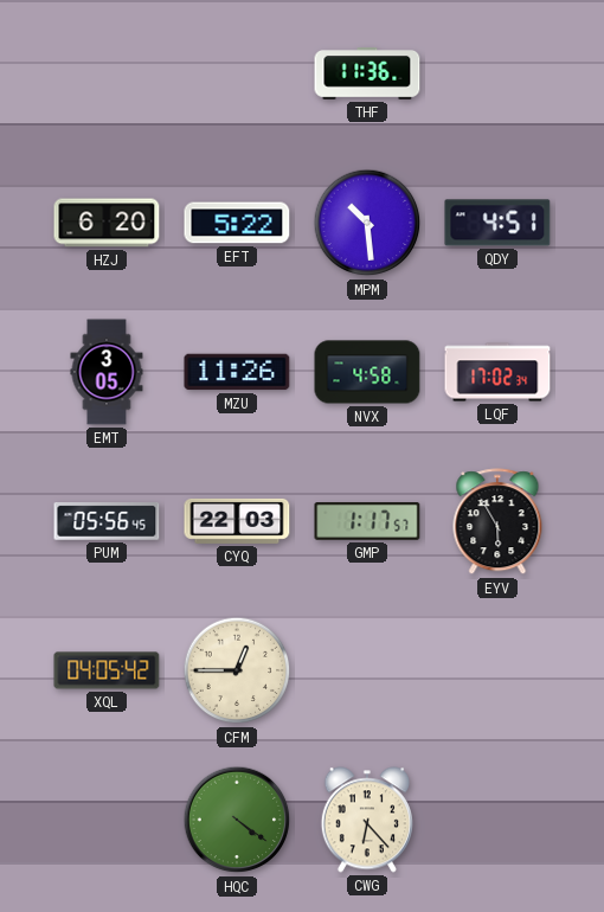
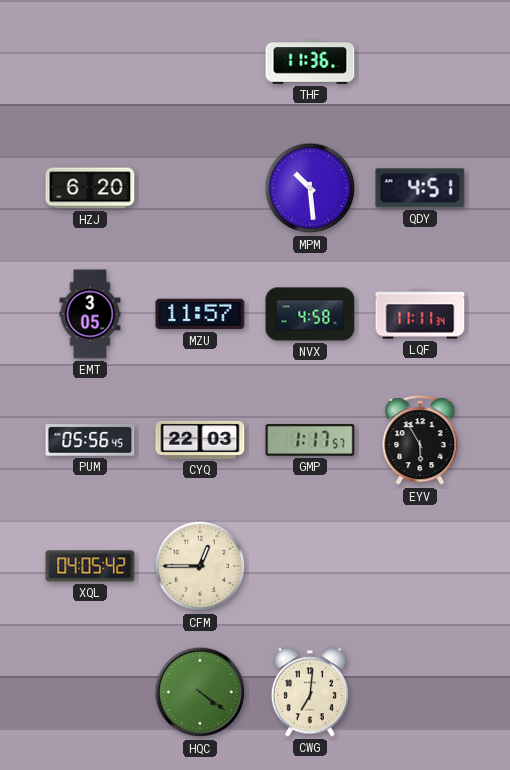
EFT: 5:22 -> none
MZU: 11:26 -> 11:57
LQF: 17:02 -> 11:11
CWG: 6:23 -> 7:01
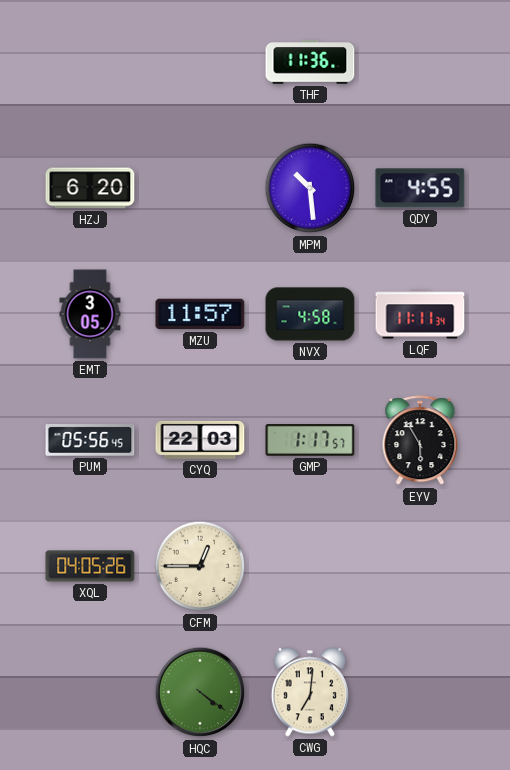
QDY: 4:51 -> 4:55
XQL: 04:05:42 -> 04:05:26
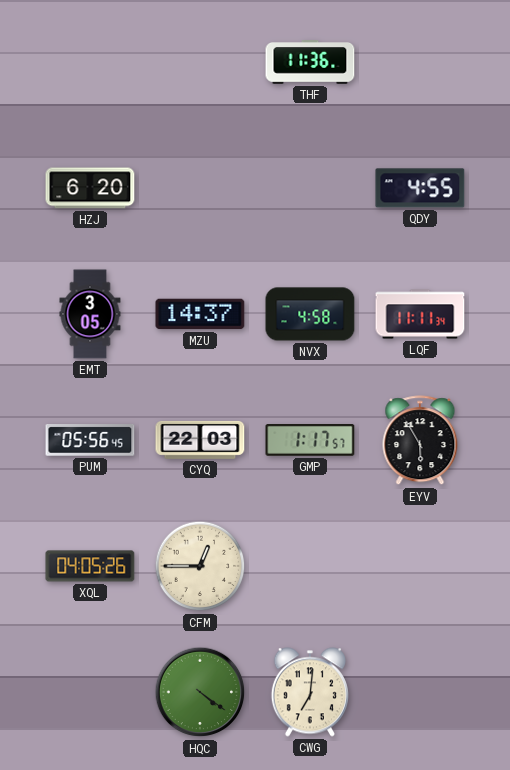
MPM: 10:29 -> none
MZU: 11:57 -> 14:37
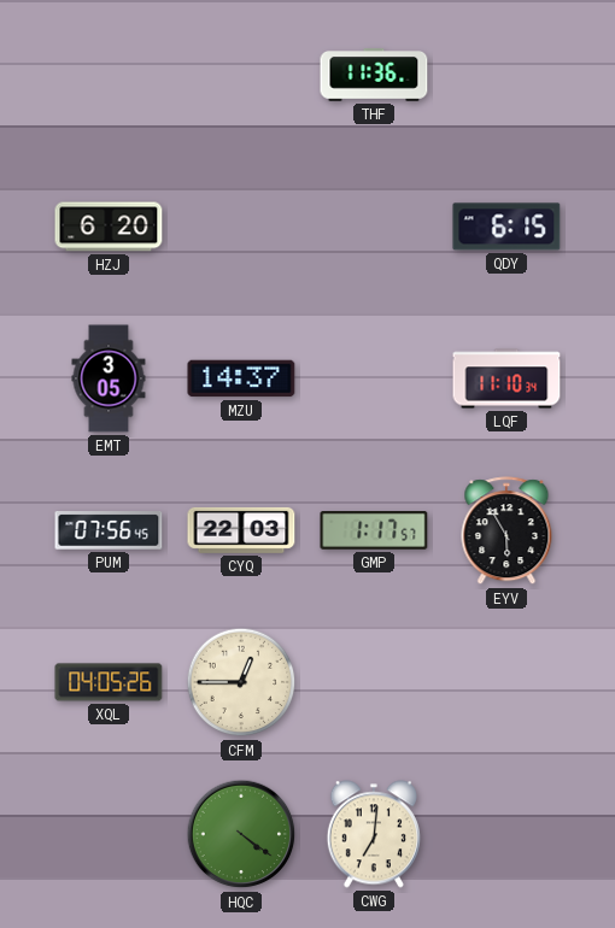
QDY: 4:55 -> 6:15
NVX: 4:58 -> none
LQF: 11:11 -> 11:10
PUM: 05:56 -> 07:56
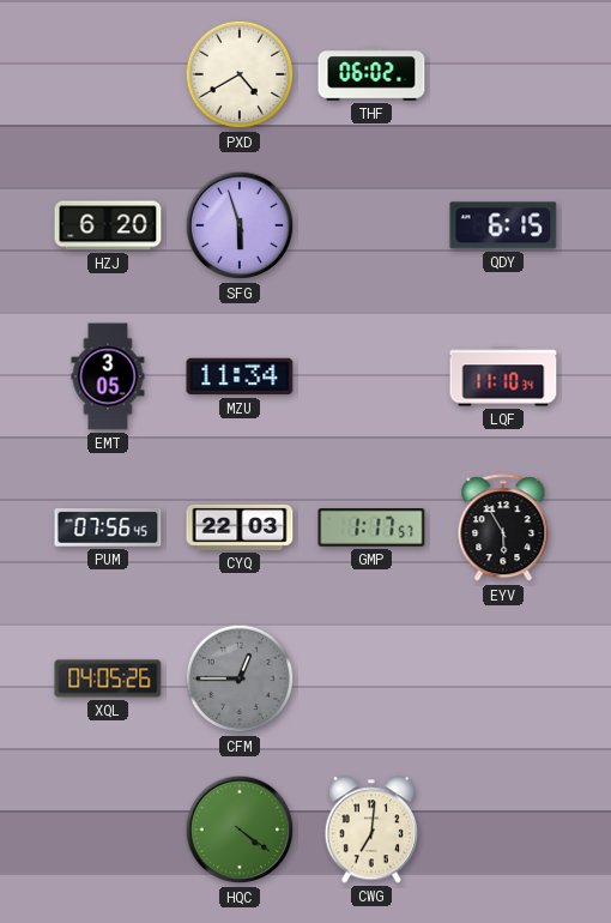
PXD: none -> 4:40
THF: 11:36 -> 06:02
SFG: none -> 5:57
MZU: 14:37 -> 11:34
CFM dial: cream -> grey
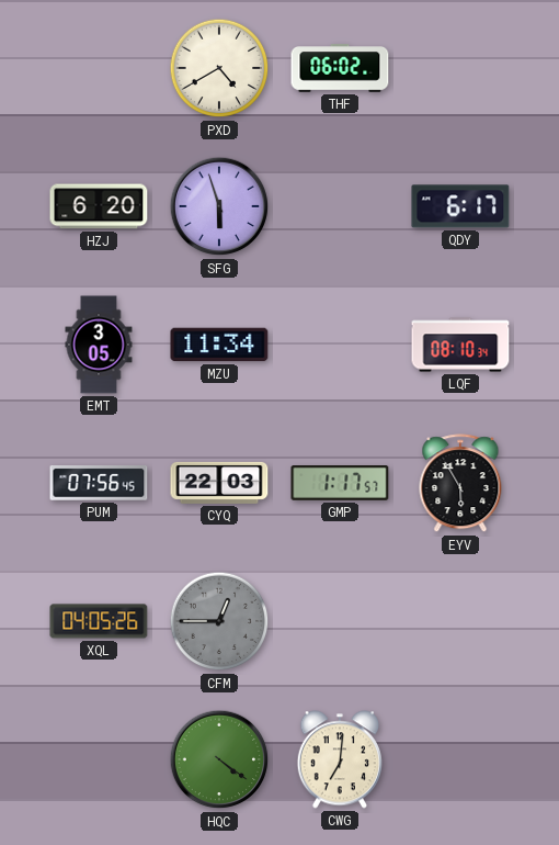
QDY: 6:15 -> 6:17
LQF: 11:10 -> 08:10
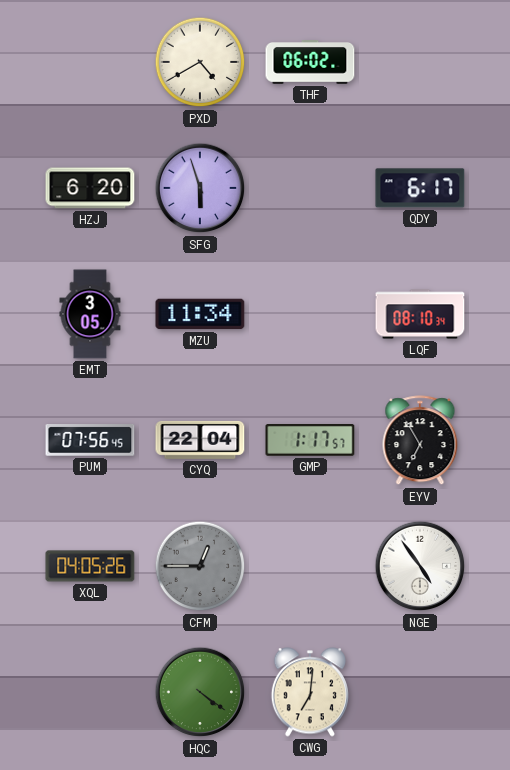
CYQ: 22:03 -> 22:04
EYV: 5:55 -> 6:55
NGE: none -> 4:54
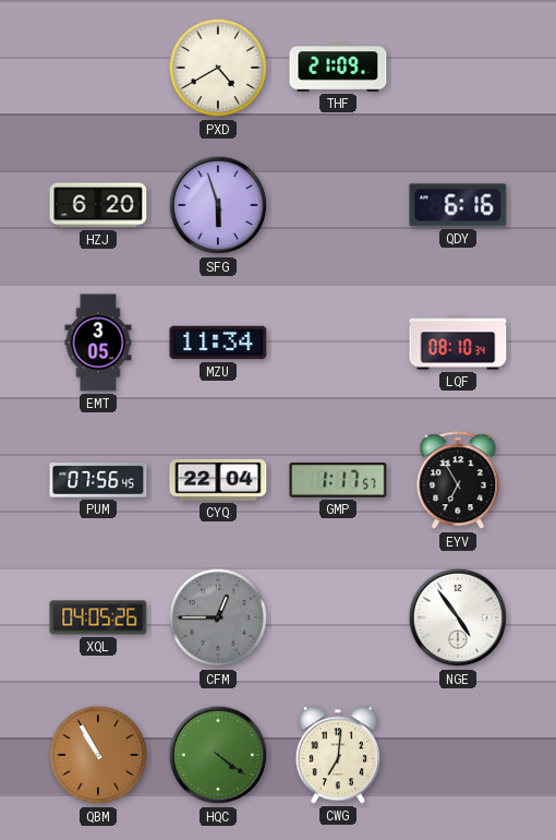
THF: 06:02 -> 21:09
QDY: 6:17 -> 6:16
QBM: none -> 10:55
